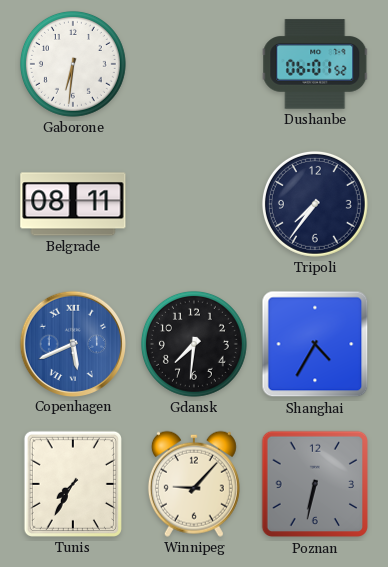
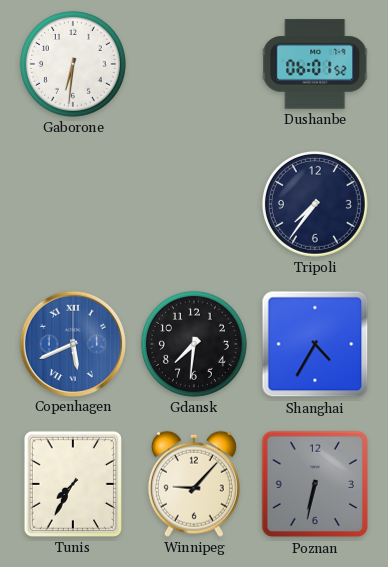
Belgrade: 08:11 -> none
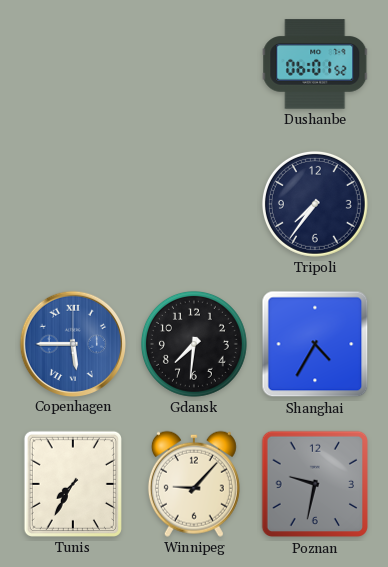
Gaborone: 6:31 -> none
Copenhagen: 5:41 -> 5:45
Poznan: 6:32 -> 9:32
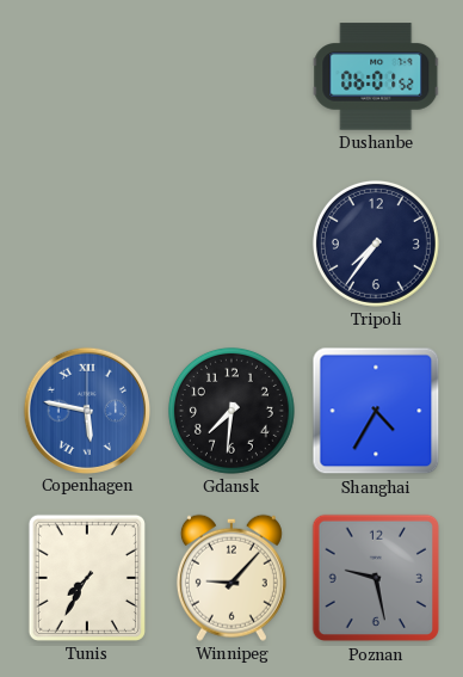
Copenhagen: 5:45 -> 5:47
Poznan: 9:32 -> 9:28
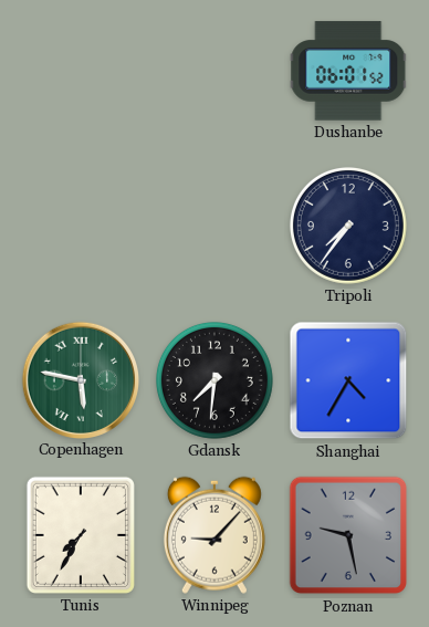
Copenhagen dial: blue -> green
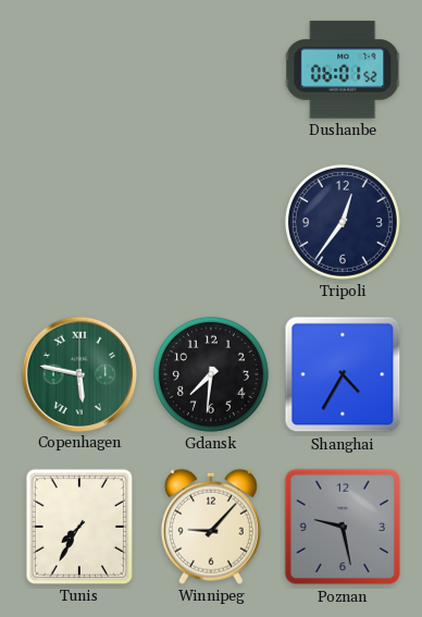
Tripoli: 7:36 -> 12:36
